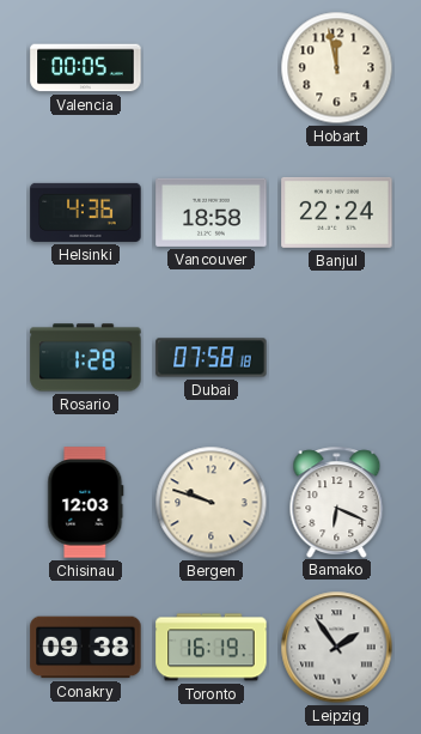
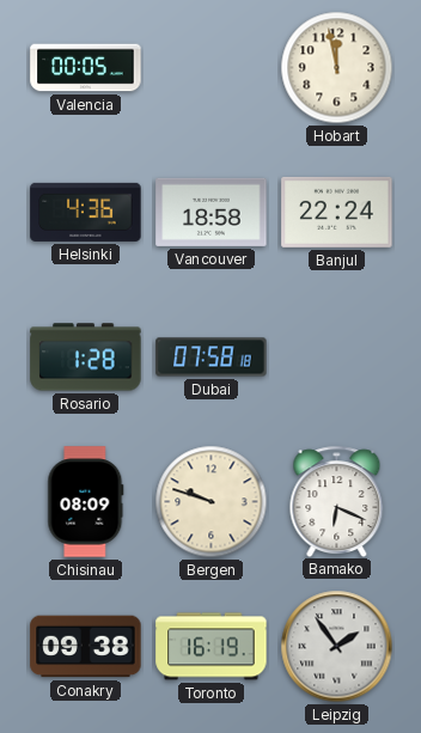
Chisinau: 12:03 -> 08:09
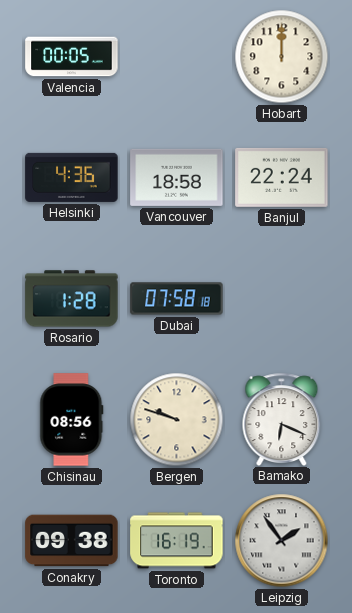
Hobart: 11:58 -> 12:00
Chisinau: 08:09 -> 08:56
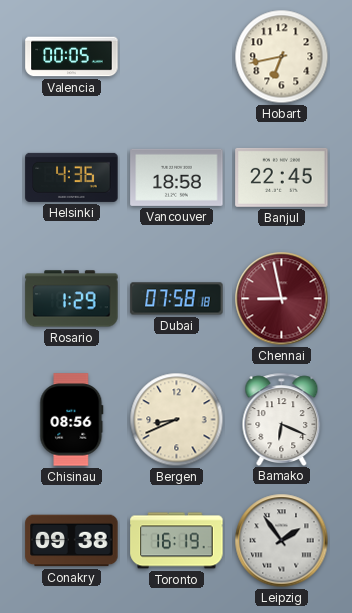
Hobart: 12:00 -> 6:43
Banjul: 22:24 -> 22:45
Rosario: 1:28 -> 1:29
Chennai: none -> 8:58
Bergen: 9:48 -> 8:41
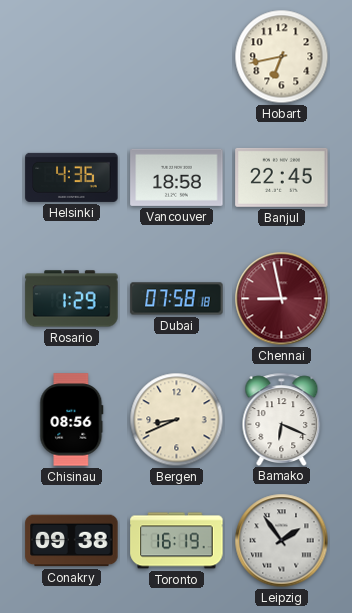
Valencia: 00:05 -> none
